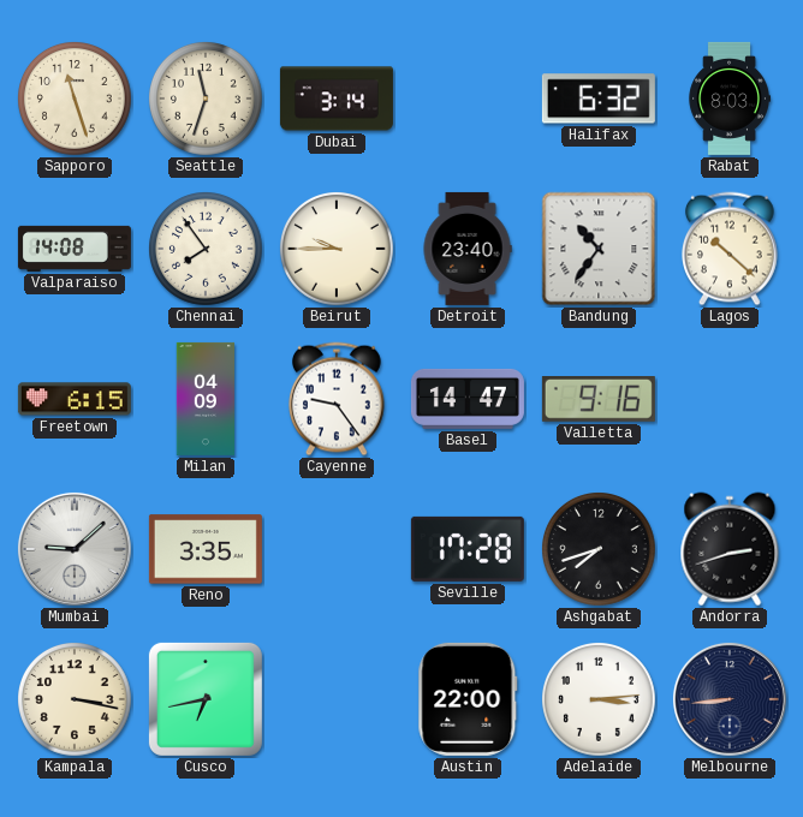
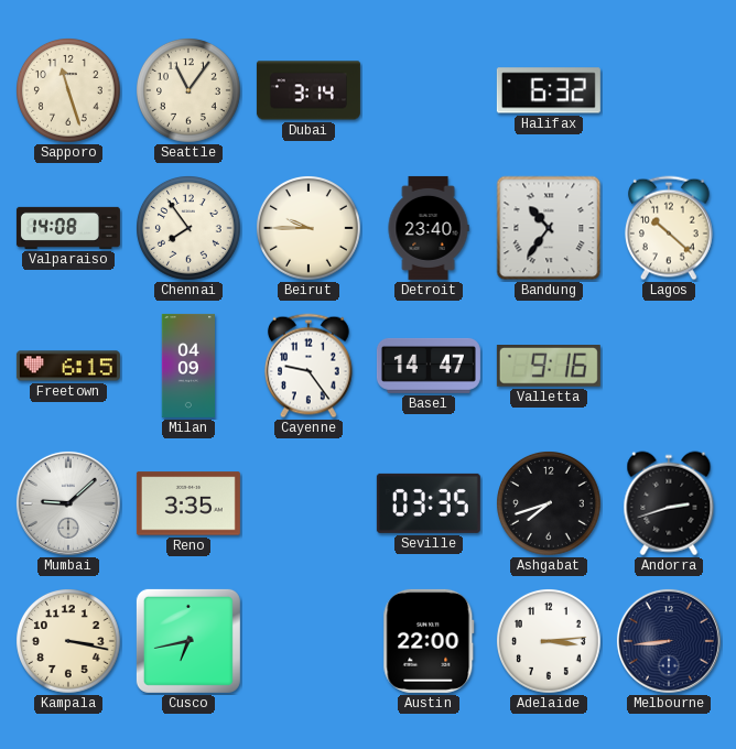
Seattle: 11:33 -> 11:06
Rabat: 8:03 -> none
Seville: 17:28 -> 03:35
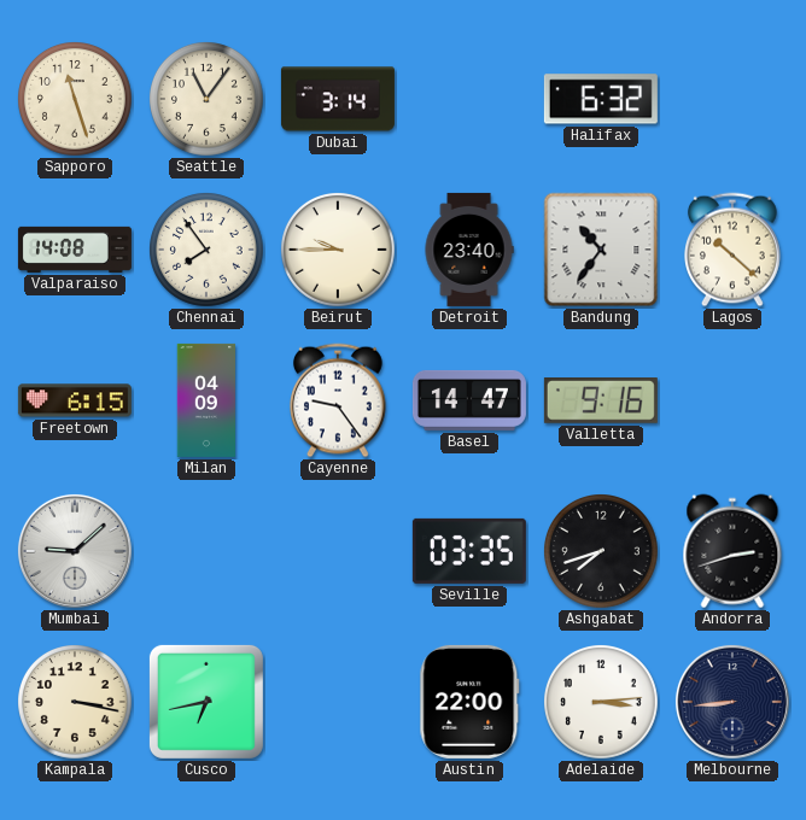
Reno: 3:35 -> none
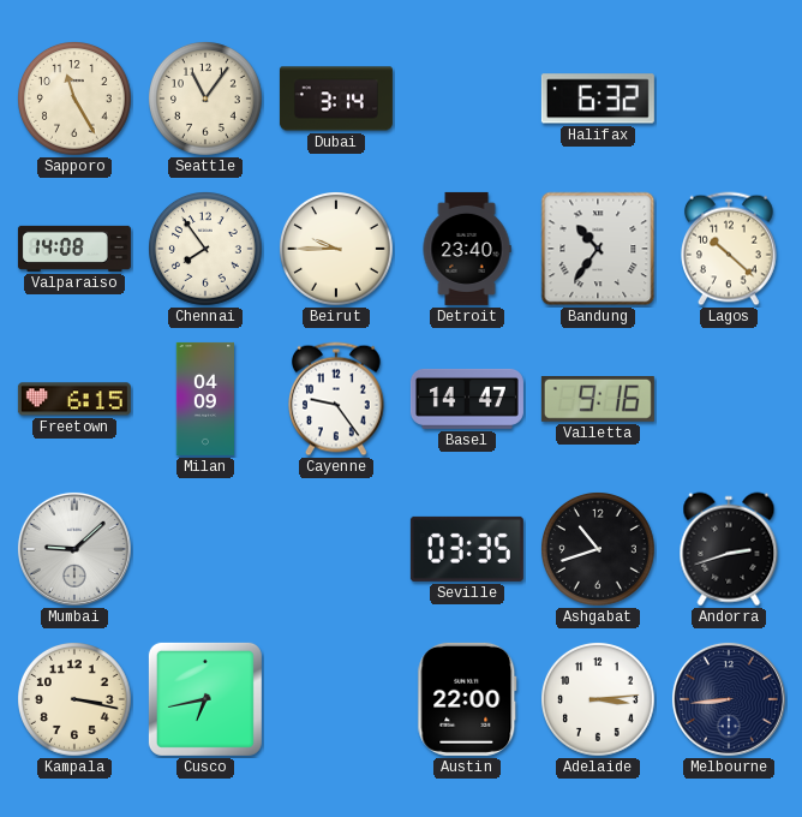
Sapporo: 11:27 -> 11:25
Ashgabat: 7:42 -> 10:42
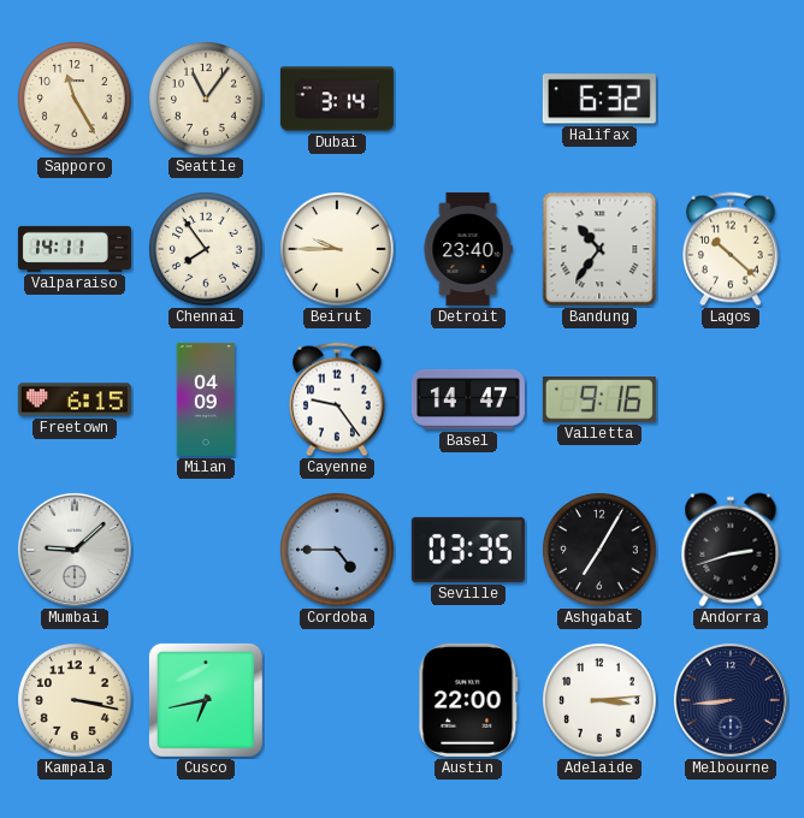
Valparaiso: 14:08 -> 14:11
Cordoba: none -> 4:45
Ashgabat: 10:42 -> 7:05
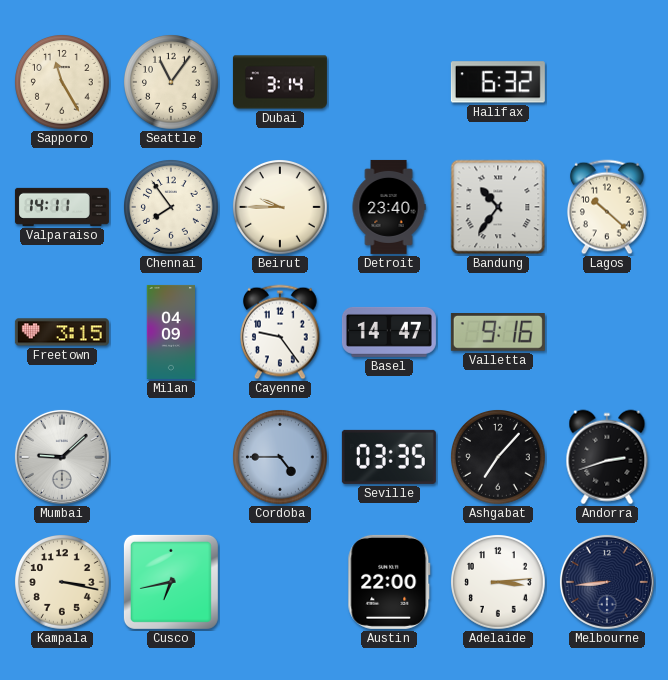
Freetown: 6:15 -> 3:15
Ashgabat: 7:05 -> 7:07
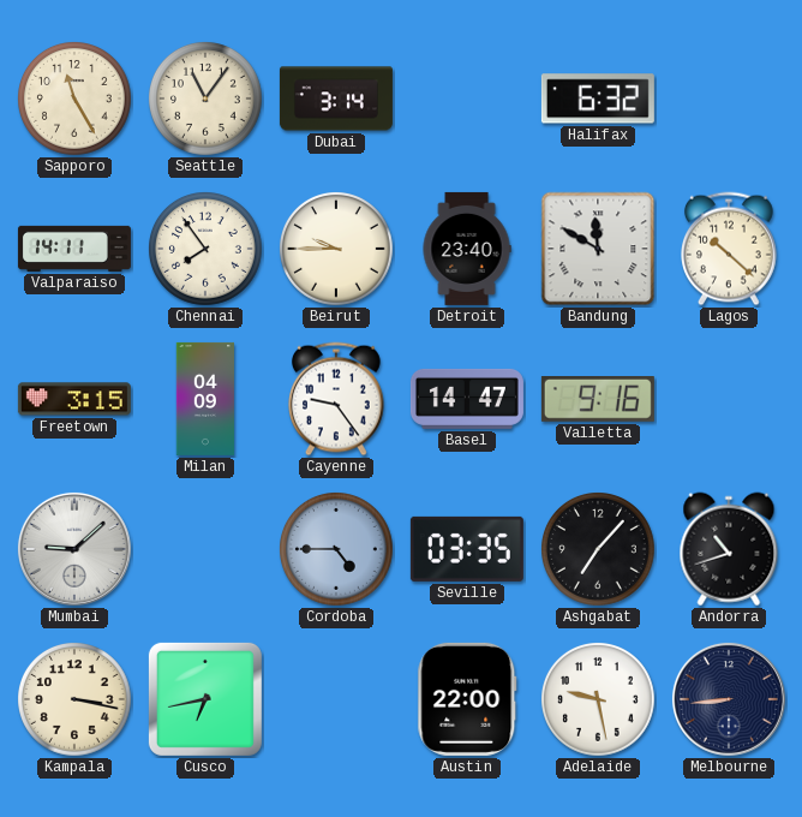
Bandung: 10:36 -> 11:50
Andorra: 2:42 -> 10:42
Adelaide: 3:14 -> 9:28
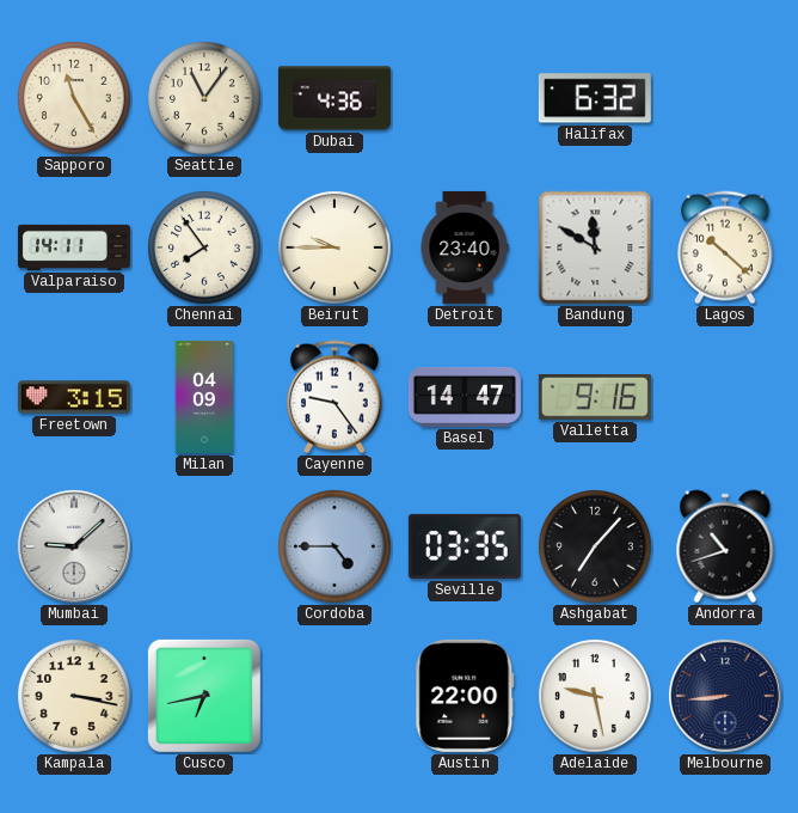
Dubai: 3:14 -> 4:36
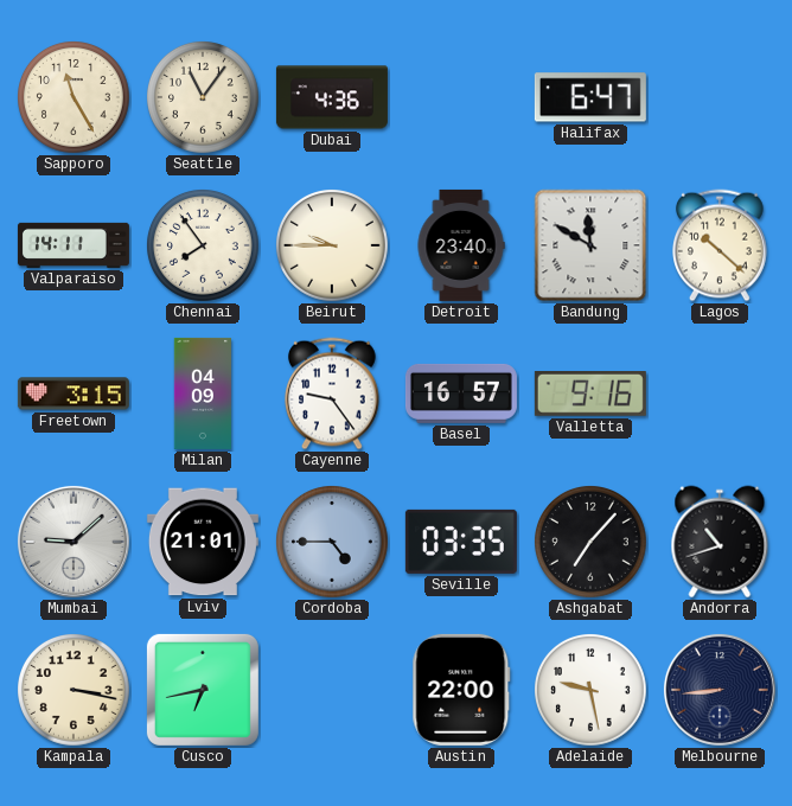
Halifax: 6:32 -> 6:47
Basel: 14:47 -> 16:57
Lviv: none -> 21:01
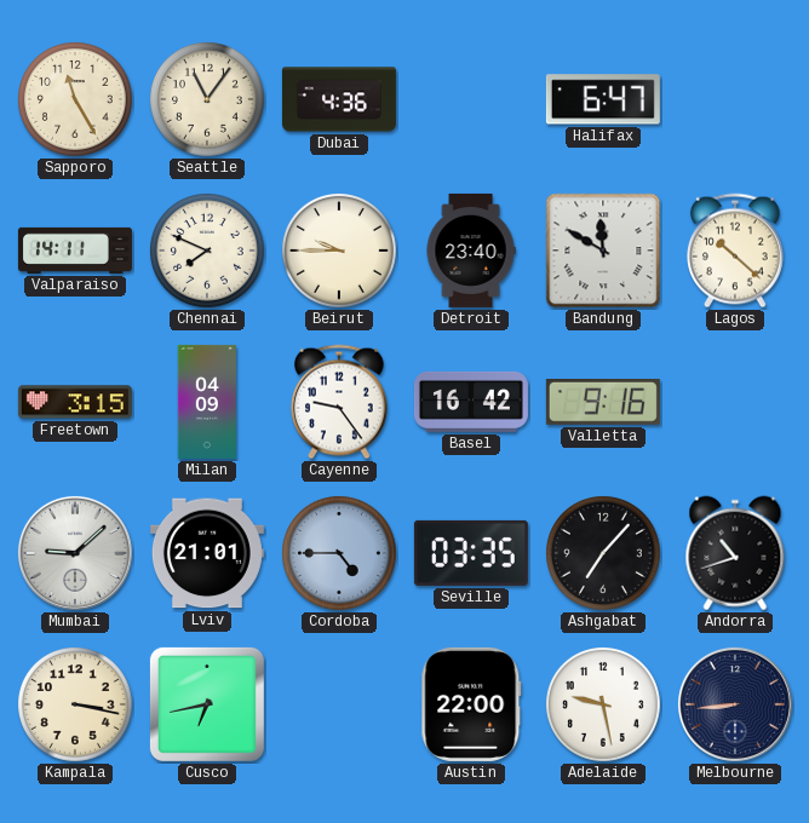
Chennai: 7:54 -> 7:49
Basel: 16:57 -> 16:42
